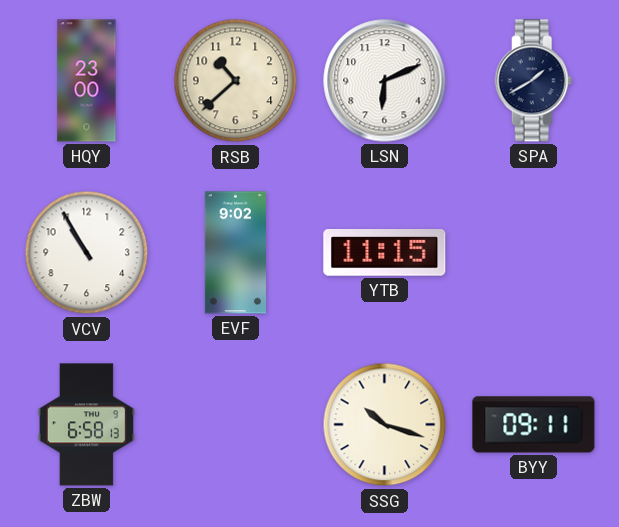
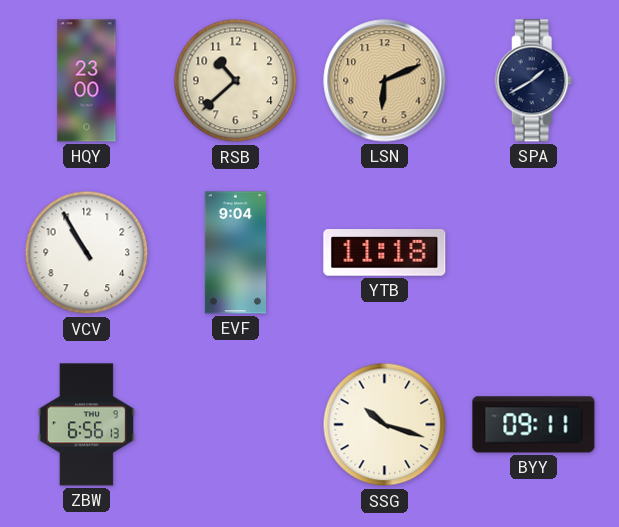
LSN dial: white -> champagne
EVF: 9:02 -> 9:04
YTB: 11:15 -> 11:18
ZBW: 6:58 -> 6:56
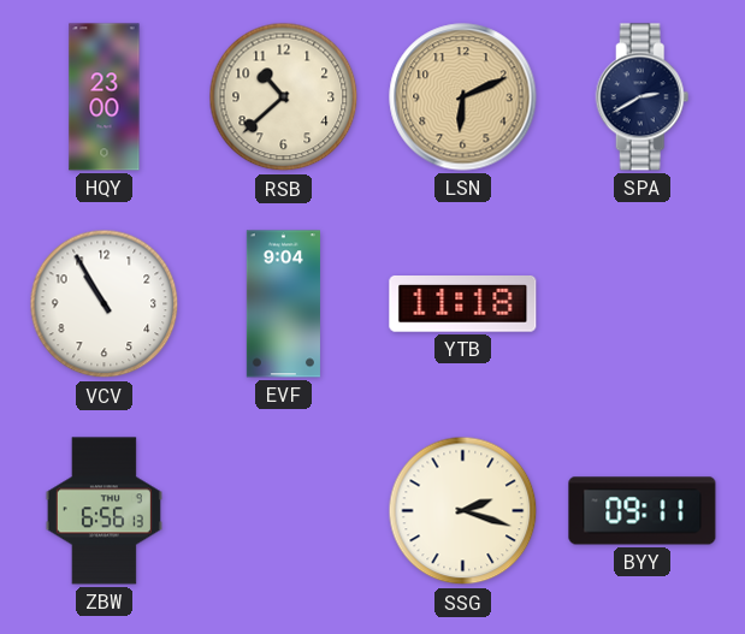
SPA: 1:40 -> 2:40
SSG: 10:18 -> 2:18
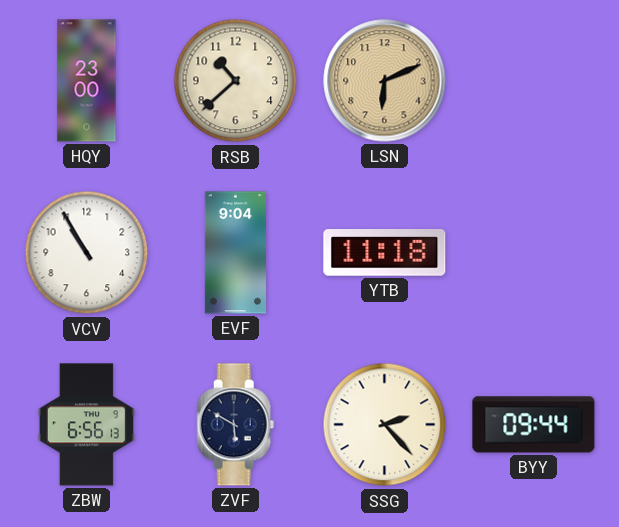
SPA: 2:40 -> none
ZVF: none -> 5:50
SSG: 2:18 -> 2:23
BYY: 09:11 -> 09:44
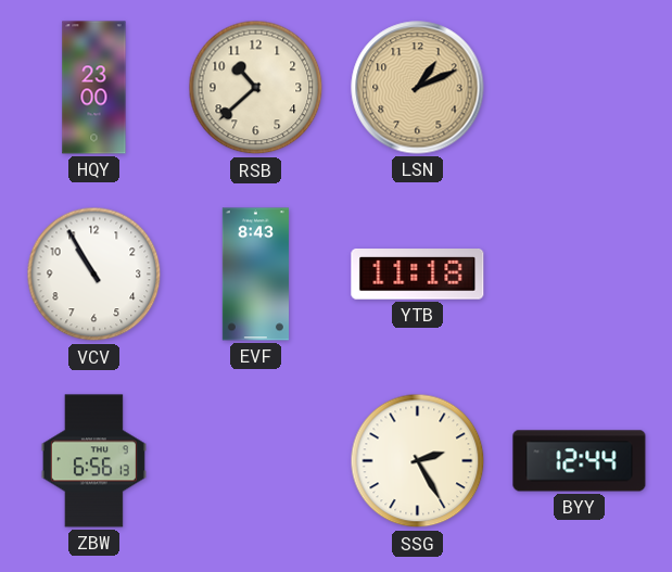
LSN: 6:11 -> 1:11
EVF: 9:04 -> 8:43
ZVF: 5:50 -> none
SSG: 2:23 -> 2:25
BYY: 09:44 -> 12:44
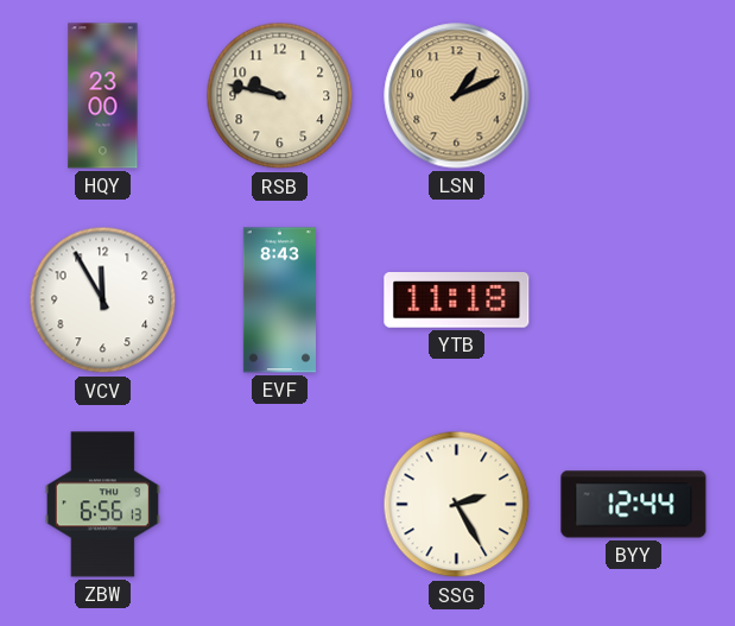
RSB: 10:38 -> 9:47
VCV: 10:55 -> 11:55
